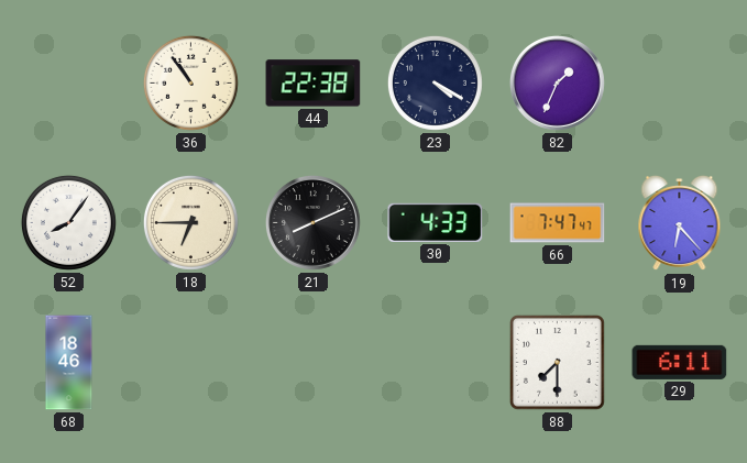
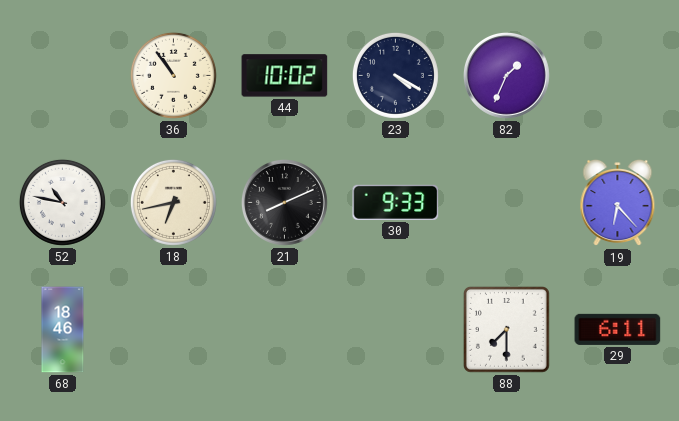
44: 22:38 -> 10:02
52: 8:06 -> 10:47
18: 6:45 -> 6:43
30: 4:33 -> 9:33
66: 7:47 -> none
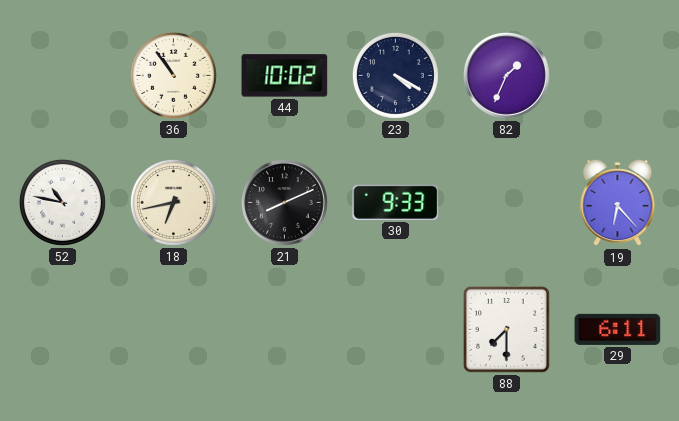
68: 18:46 -> none
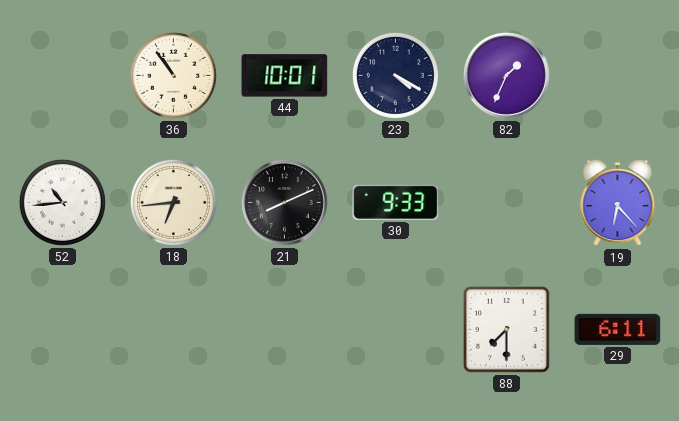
44: 10:02 -> 10:01
52: 10:47 -> 10:44
18: 6:43 -> 6:44
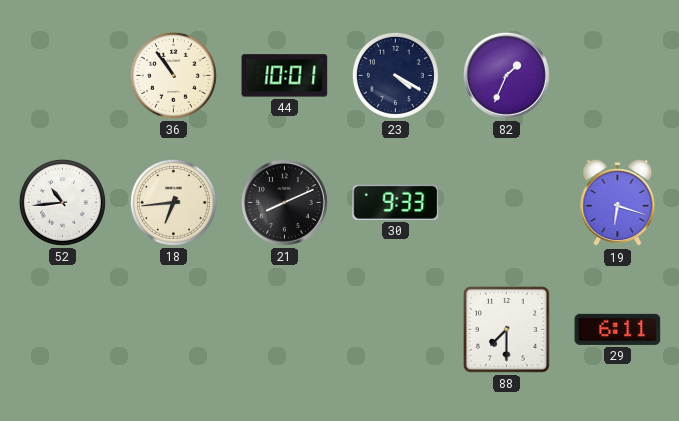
19: 6:23 -> 6:18
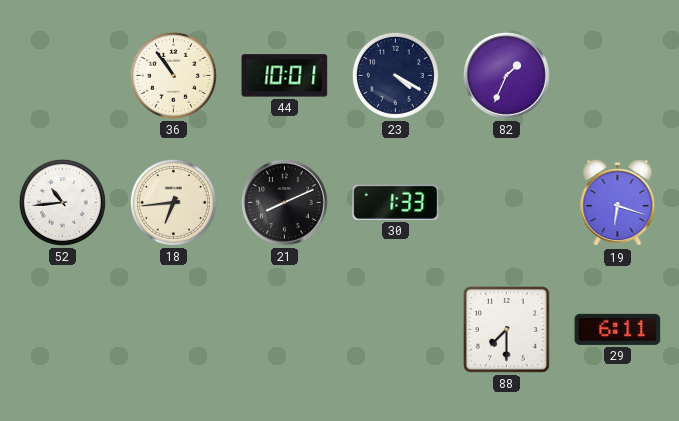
30: 9:33 -> 1:33
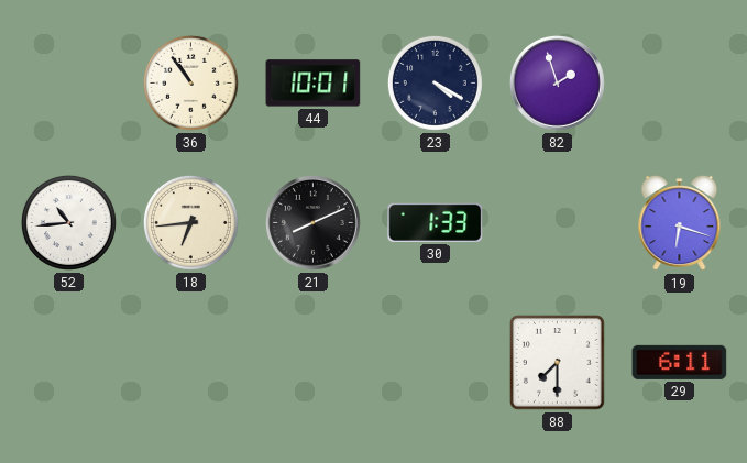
82: 1:34 -> 1:57
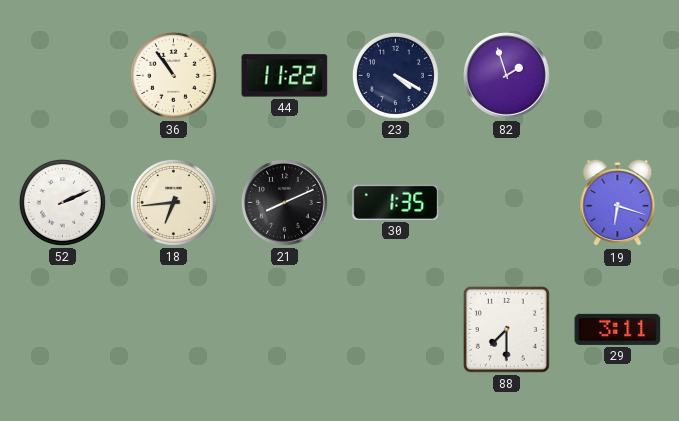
44: 10:01 -> 11:22
52: 10:44 -> 2:11
30: 1:33 -> 1:35
29: 6:11 -> 3:11
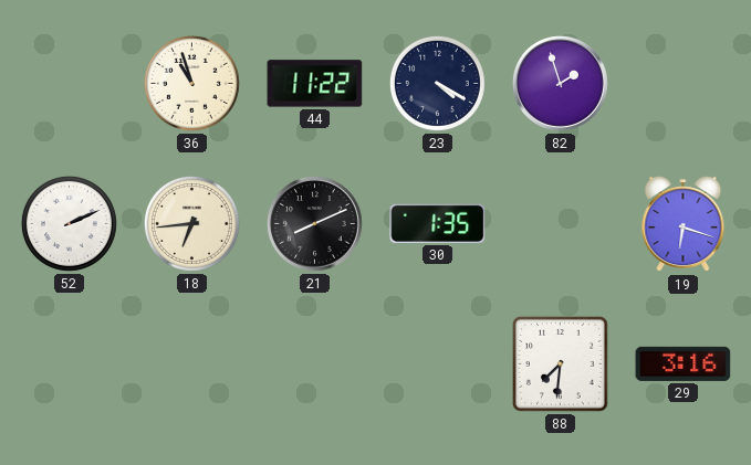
36: 10:54 -> 10:57
88: 7:30 -> 7:31
29: 3:11 -> 3:16
